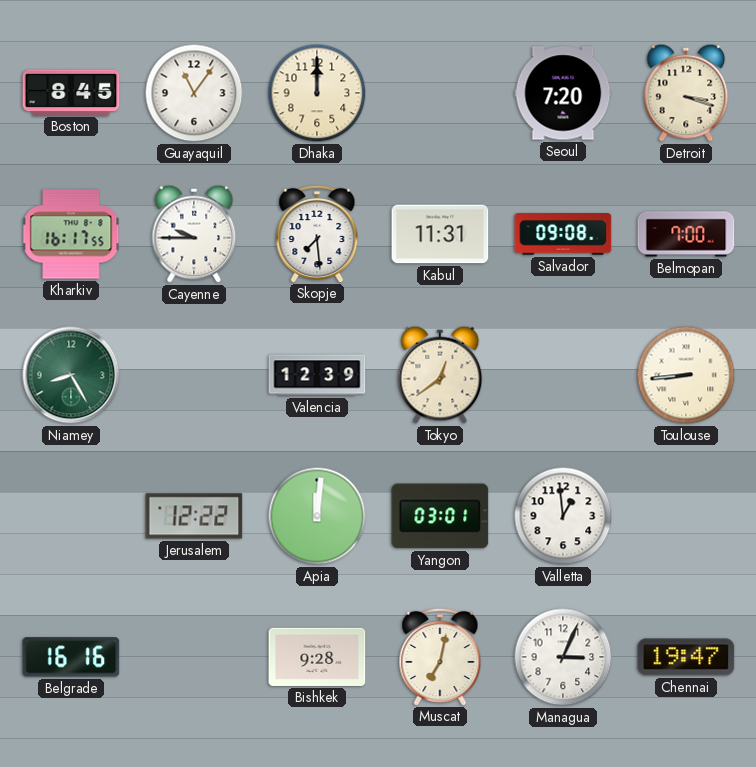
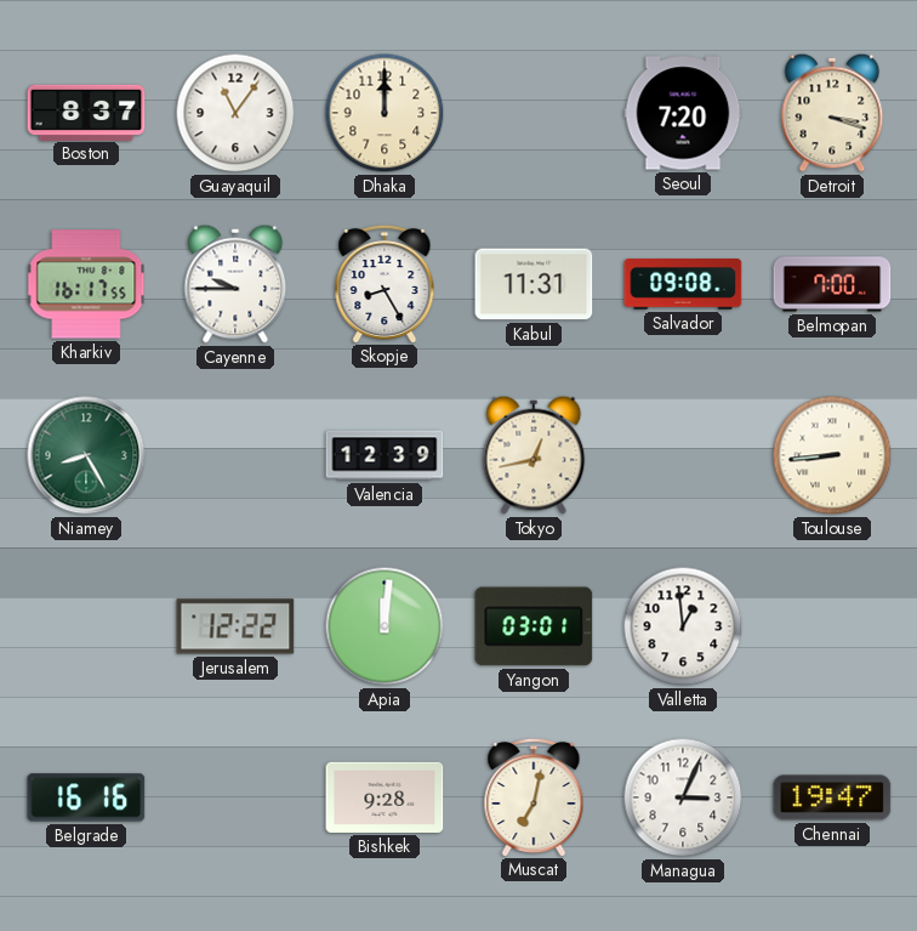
Boston: 8:45 -> 8:37
Skopje: 7:29 -> 8:25
Tokyo: 12:39 -> 12:43
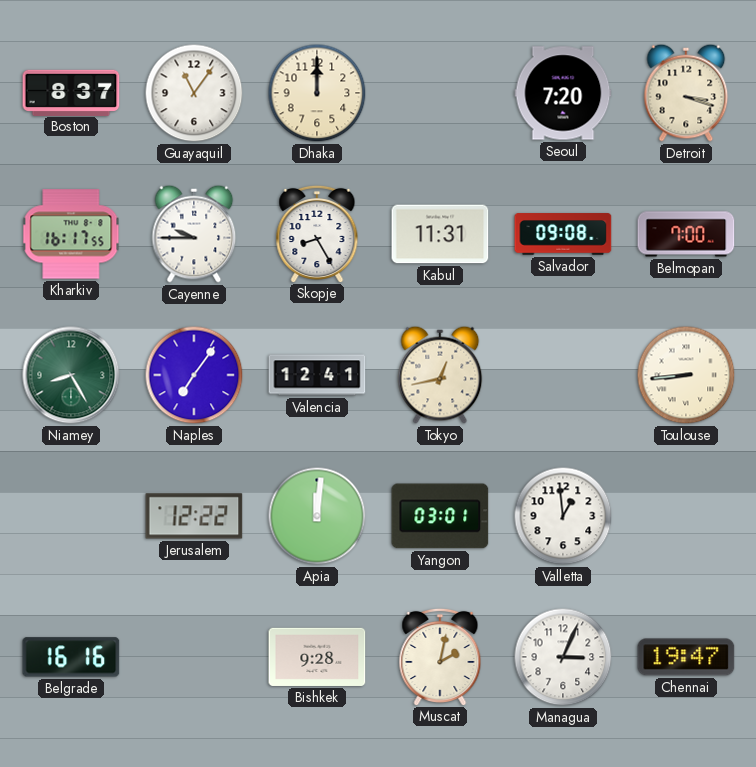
Naples: none -> 7:06
Valencia: 12:39 -> 12:41
Muscat: 7:02 -> 2:02
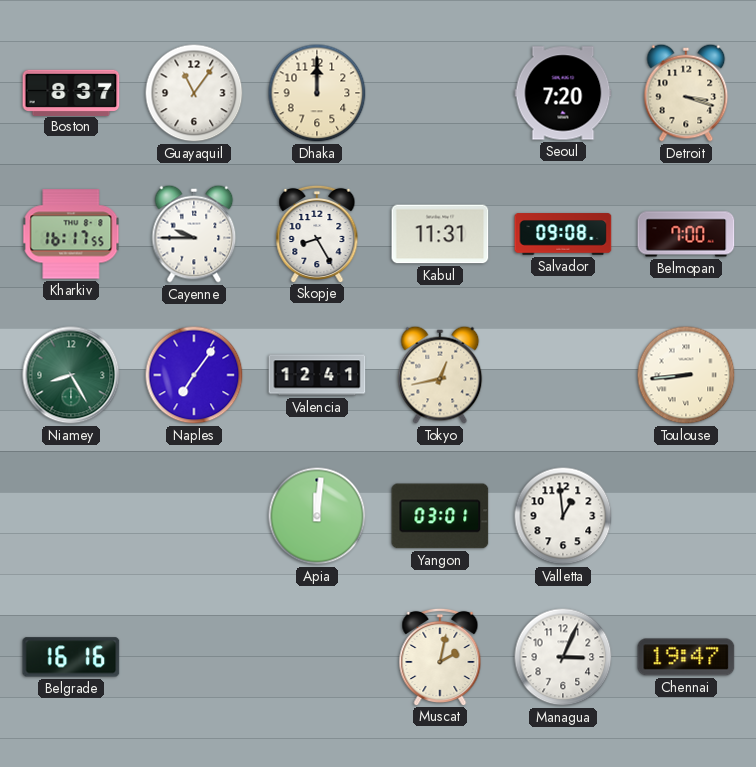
Jerusalem: 12:22 -> none
Bishkek: 9:28 -> none
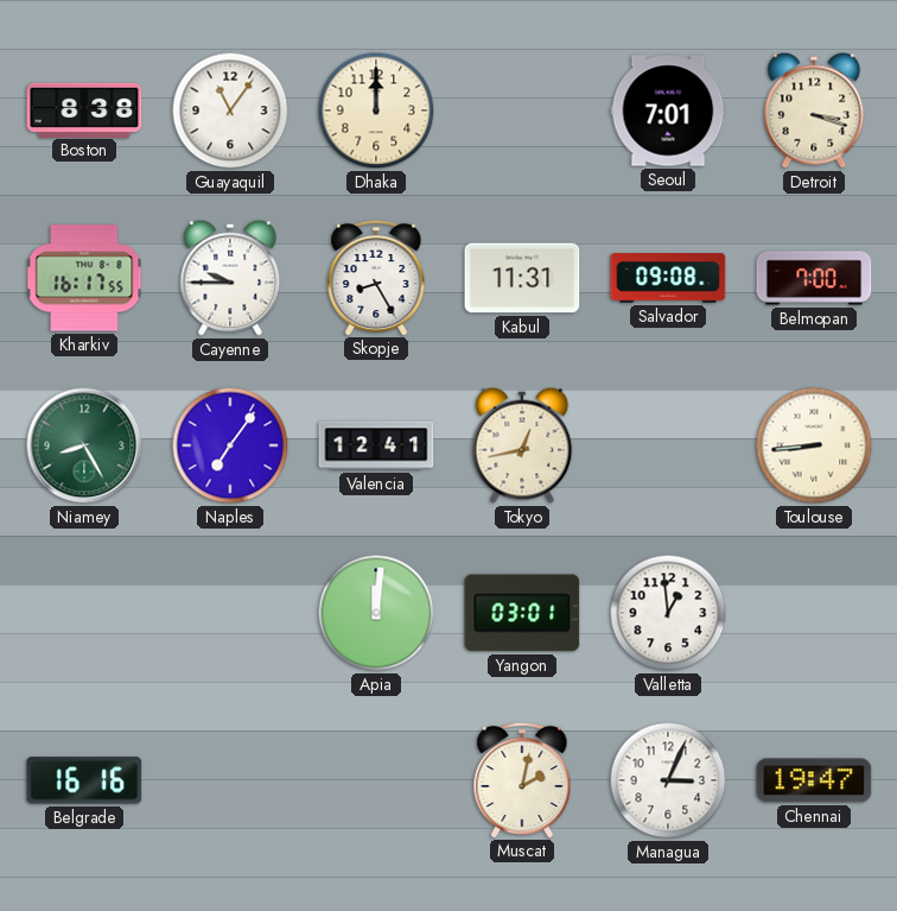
Boston: 8:37 -> 8:38
Seoul: 7:20 -> 7:01
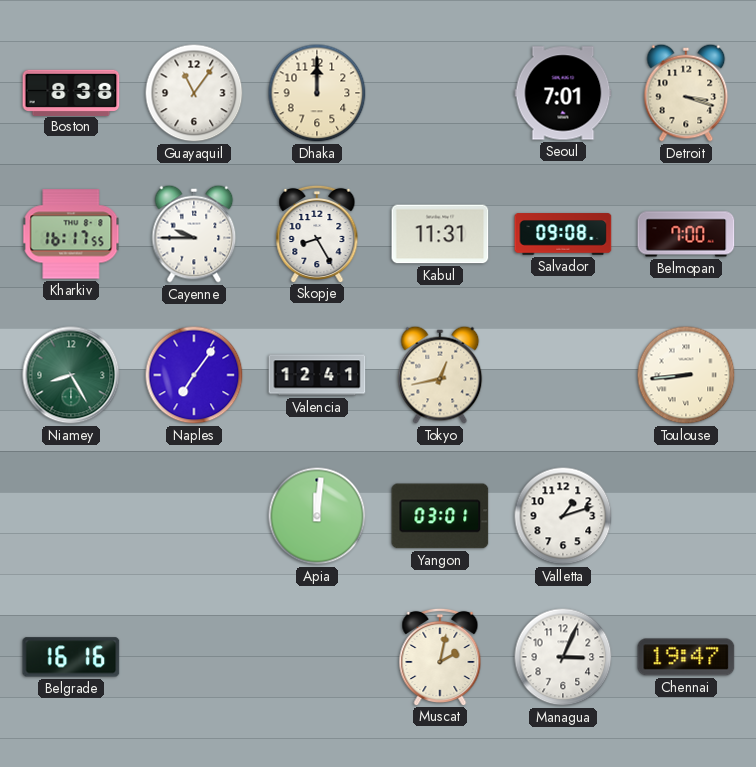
Valletta: 12:59 -> 1:12
